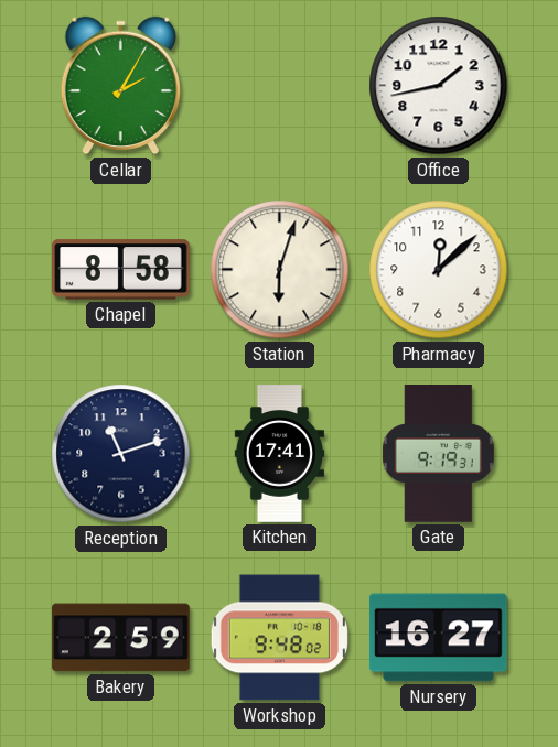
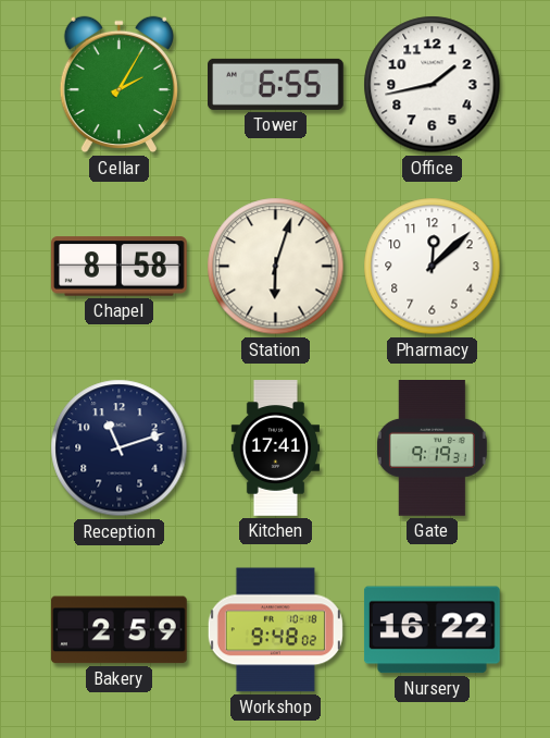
Tower: none -> 6:55
Nursery: 16:27 -> 16:22
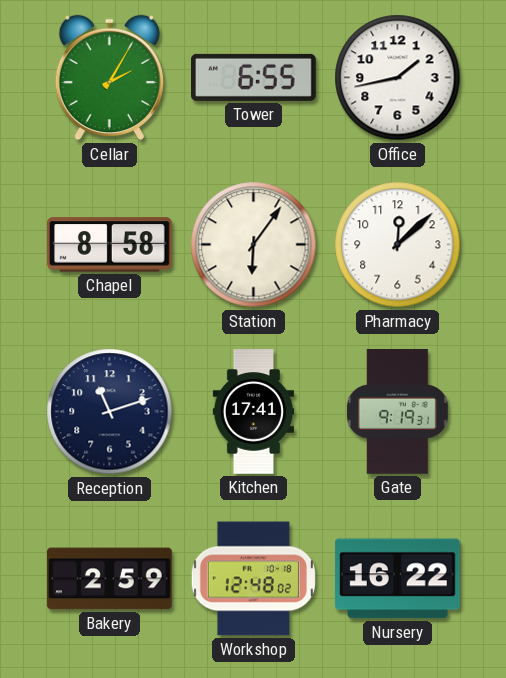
Station: 6:03 -> 6:06
Workshop: 9:48 -> 12:48
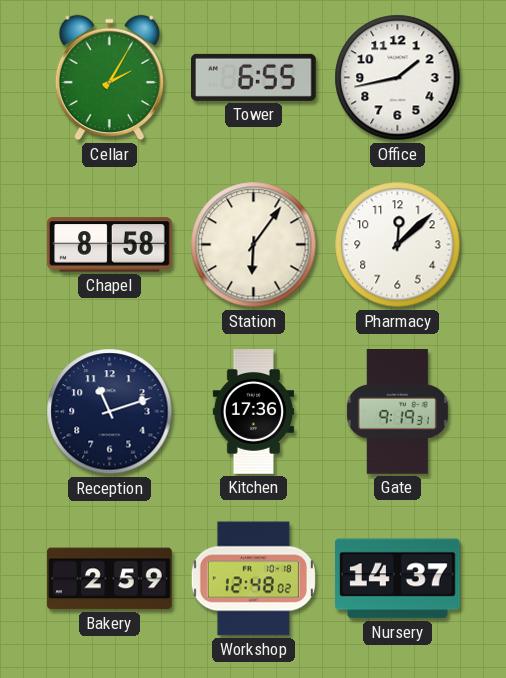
Kitchen: 17:41 -> 17:36
Nursery: 16:22 -> 14:37
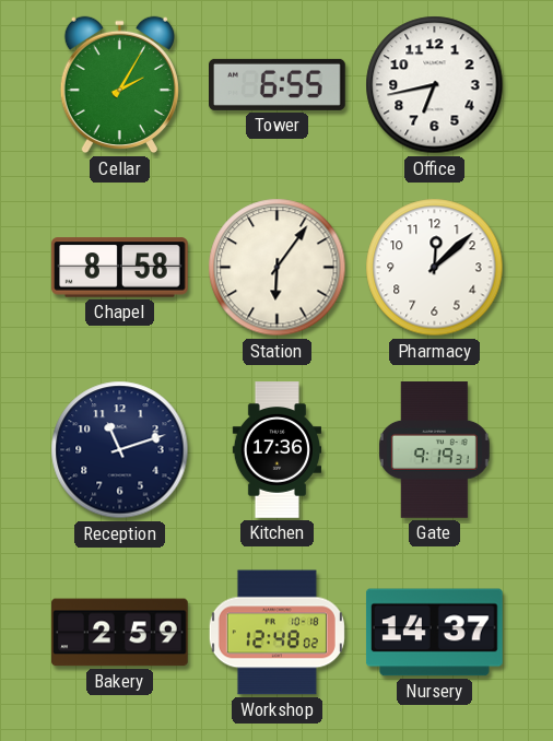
Office: 1:43 -> 6:43
